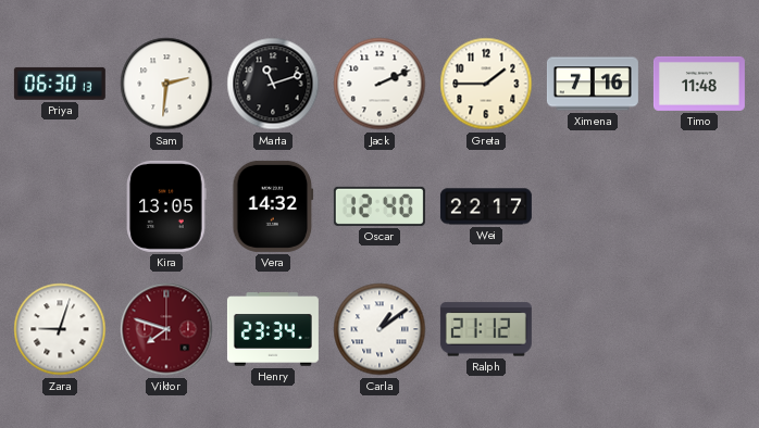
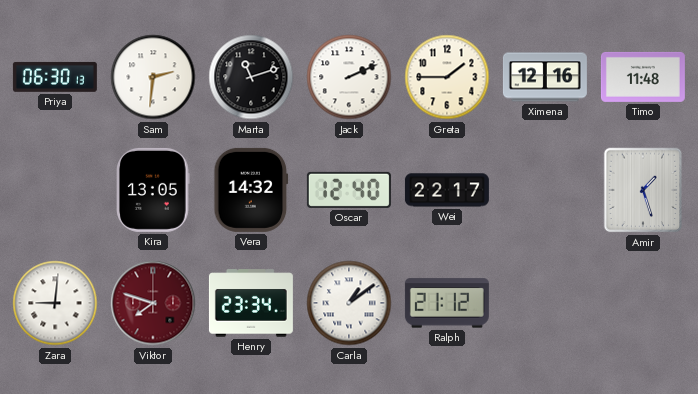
Ximena: 7:16 -> 12:16
Amir: none -> 1:27
Zara: 9:03 -> 9:01
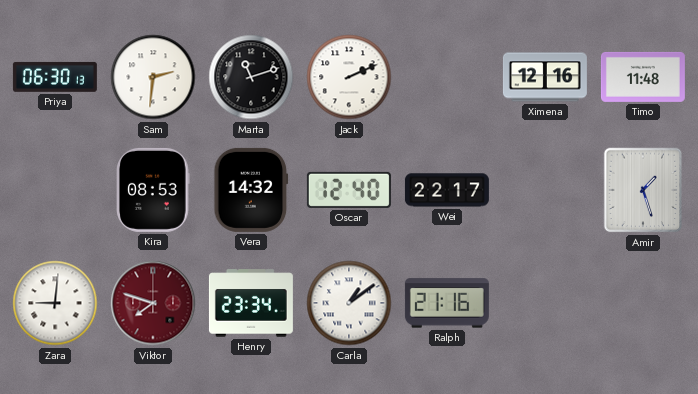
Greta: 1:45 -> none
Kira: 13:05 -> 08:53
Ralph: 21:12 -> 21:16
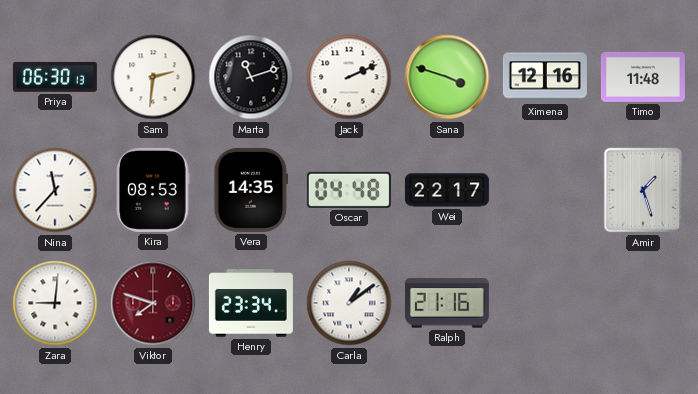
Sana: none -> 3:48
Nina: none -> 11:37
Vera: 14:32 -> 14:35
Oscar: 12:40 -> 04:48
